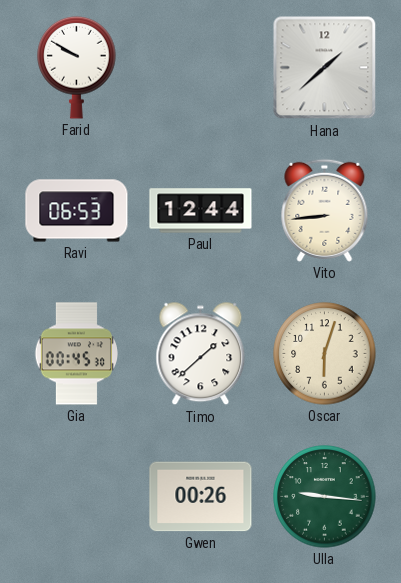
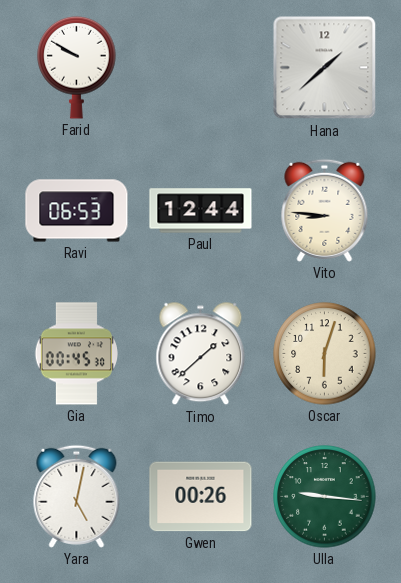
Vito: 8:44 -> 8:46
Yara: none -> 5:02
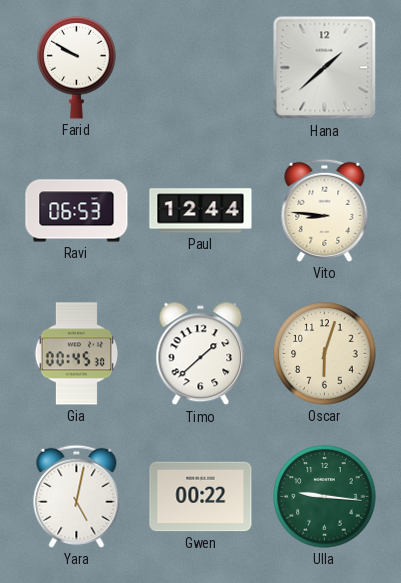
Gwen: 00:26 -> 00:22
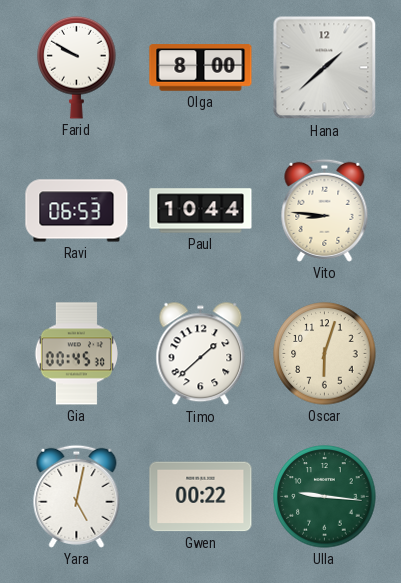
Olga: none -> 8:00
Paul: 12:44 -> 10:44
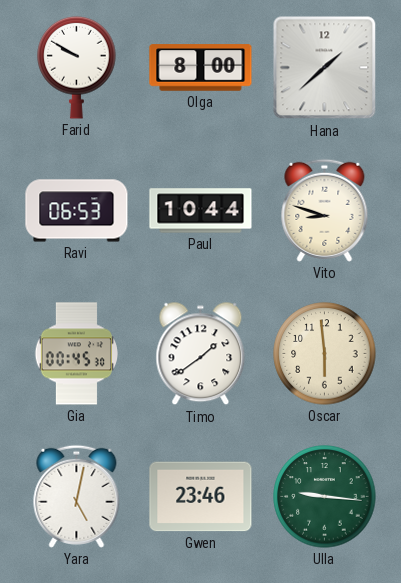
Vito: 8:46 -> 8:48
Timo: 1:38 -> 1:39
Oscar: 6:03 -> 5:59
Gwen: 00:22 -> 23:46
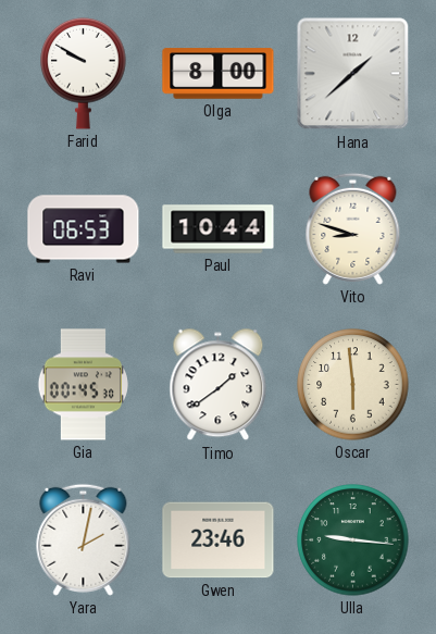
Yara: 5:02 -> 2:02
